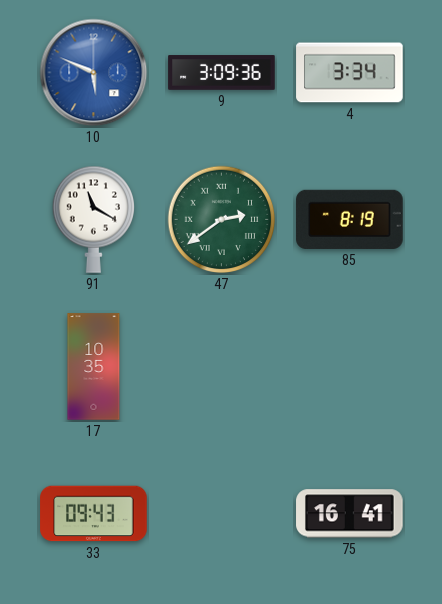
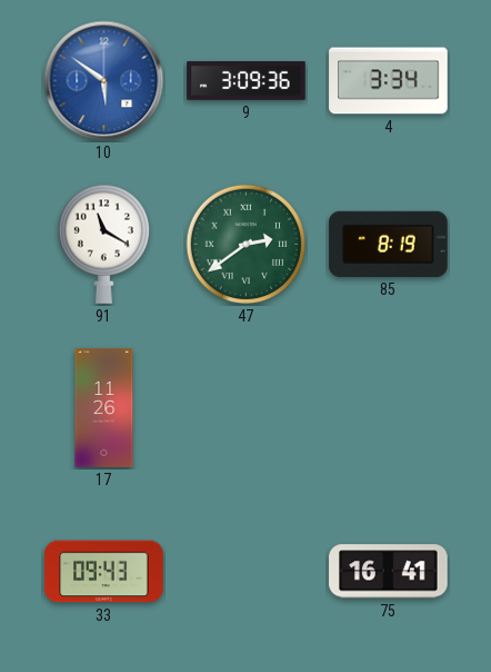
10: 5:49 -> 5:51
17: 10:35 -> 11:26
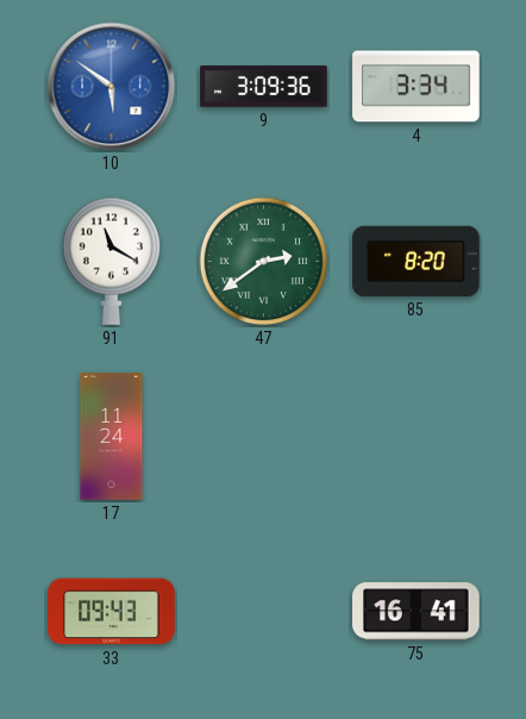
85: 8:19 -> 8:20
17: 11:26 -> 11:24
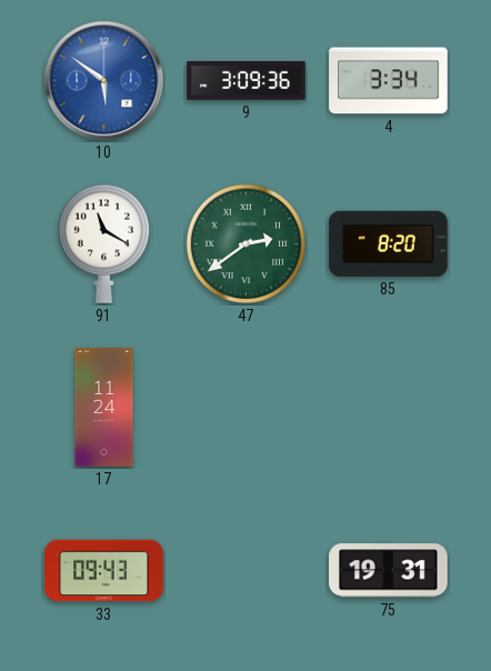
75: 16:41 -> 19:31
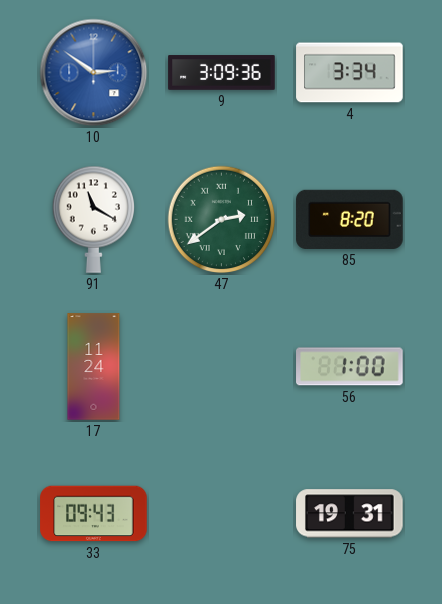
10: 5:51 -> 2:51
56: none -> 1:00
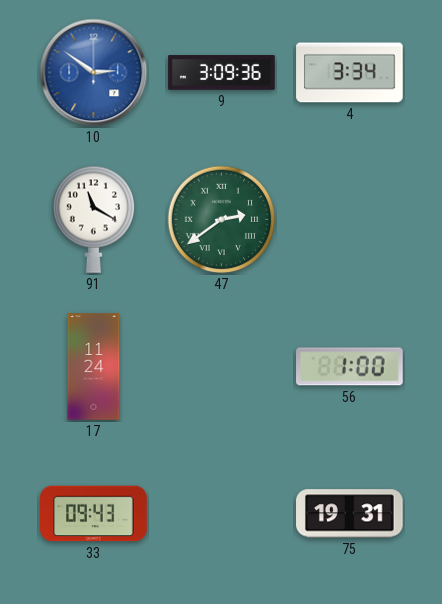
85: 8:20 -> none
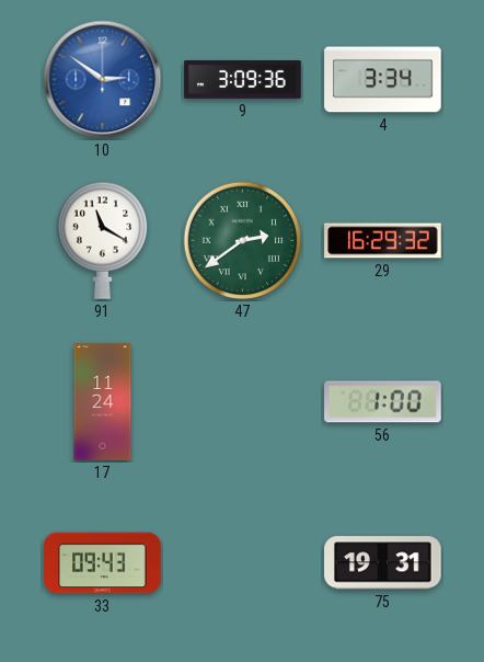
29: none -> 16:29
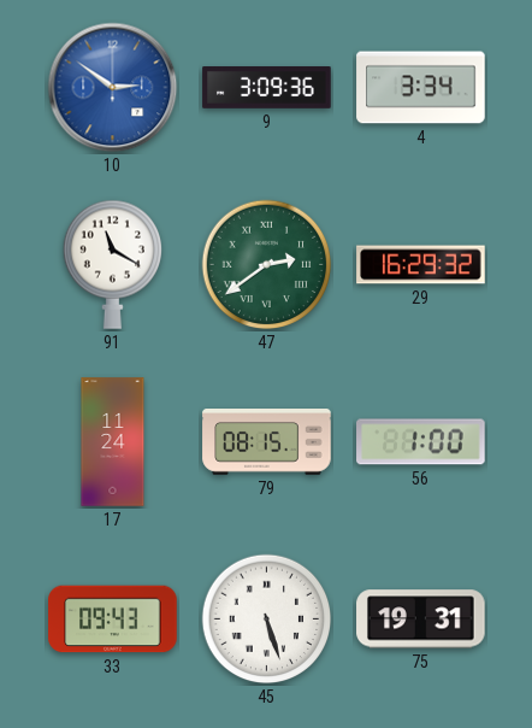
79: none -> 08:15
45: none -> 5:27
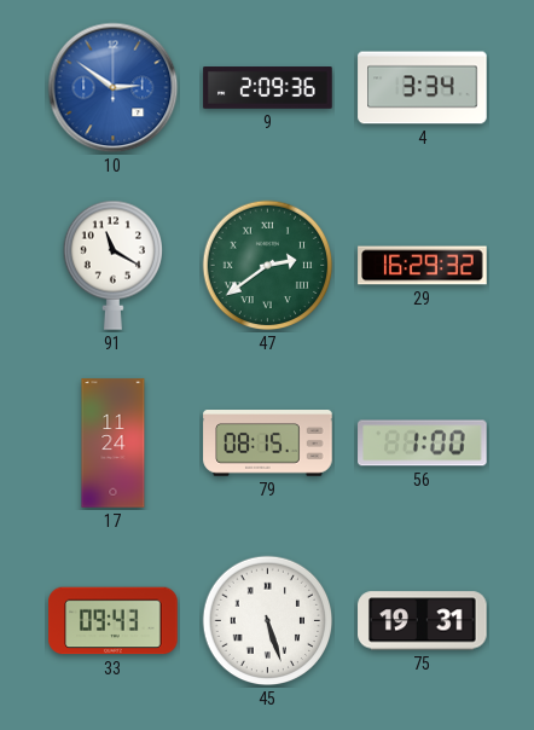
9: 3:09 -> 2:09
